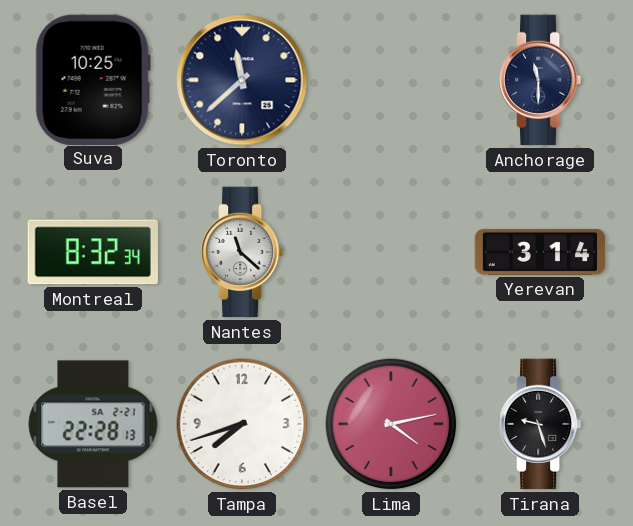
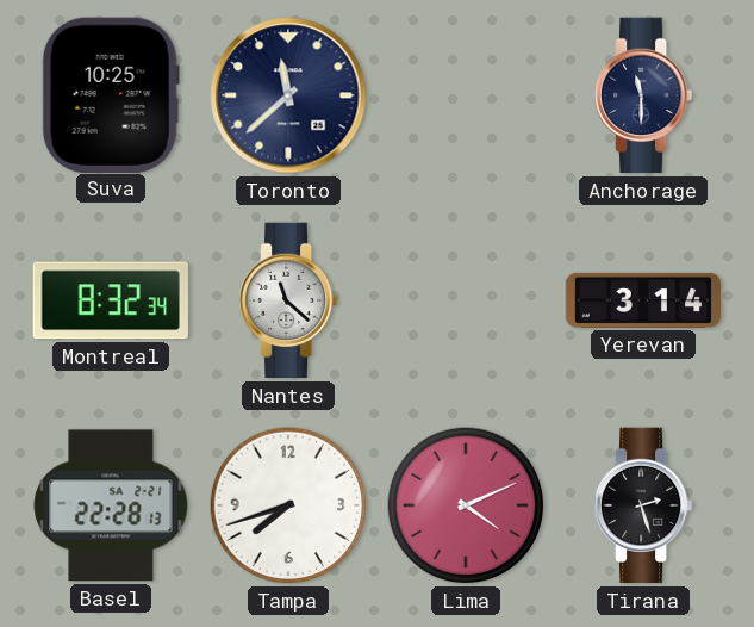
Lima: 4:13 -> 4:11
Tirana: 9:27 -> 2:27
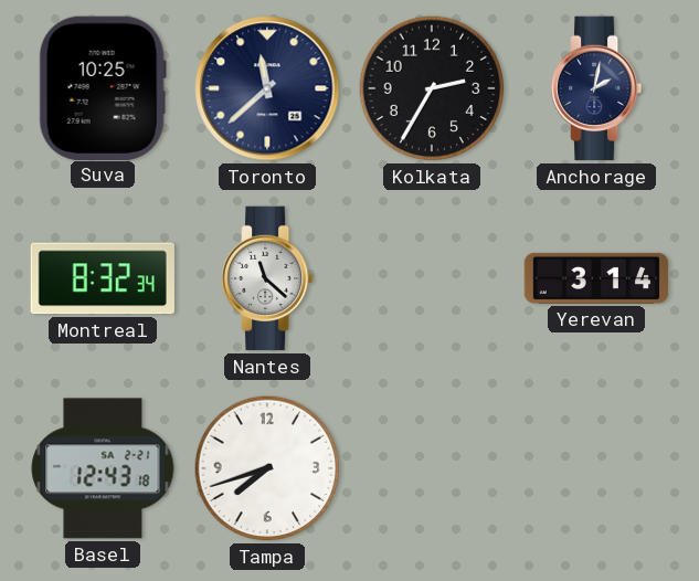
Kolkata: none -> 2:35
Anchorage: 11:30 -> 2:02
Basel: 22:28 -> 12:43
Lima: 4:11 -> none
Tirana: 2:27 -> none
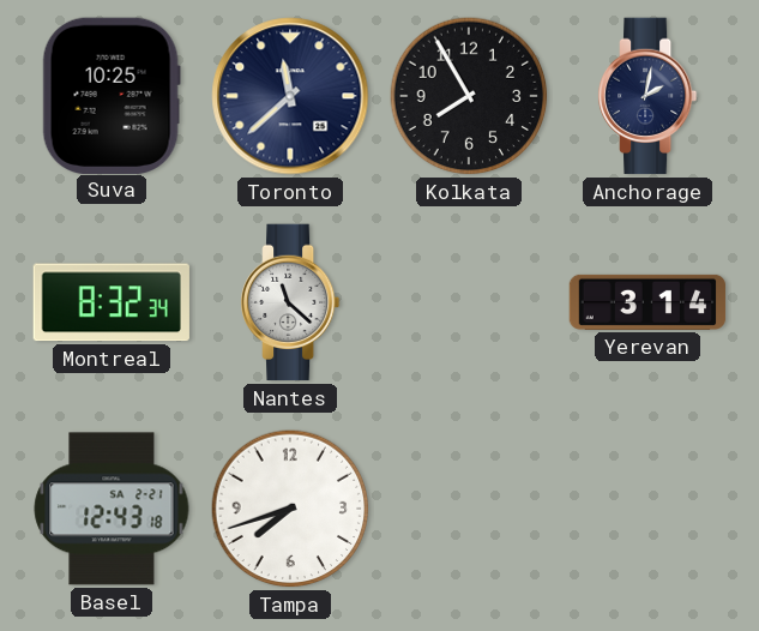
Kolkata: 2:35 -> 7:55
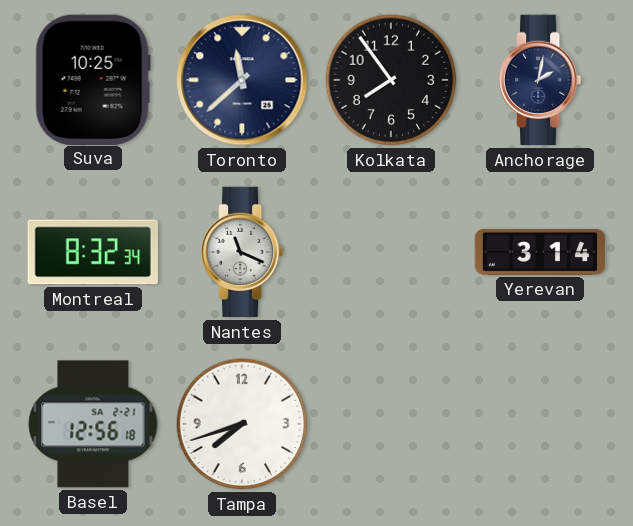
Kolkata: 7:55 -> 7:54
Nantes: 11:22 -> 11:19
Basel: 12:43 -> 12:56
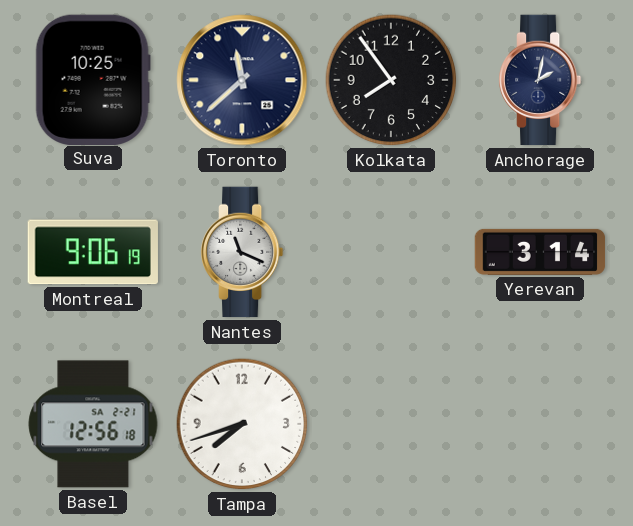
Montreal: 8:32 -> 9:06
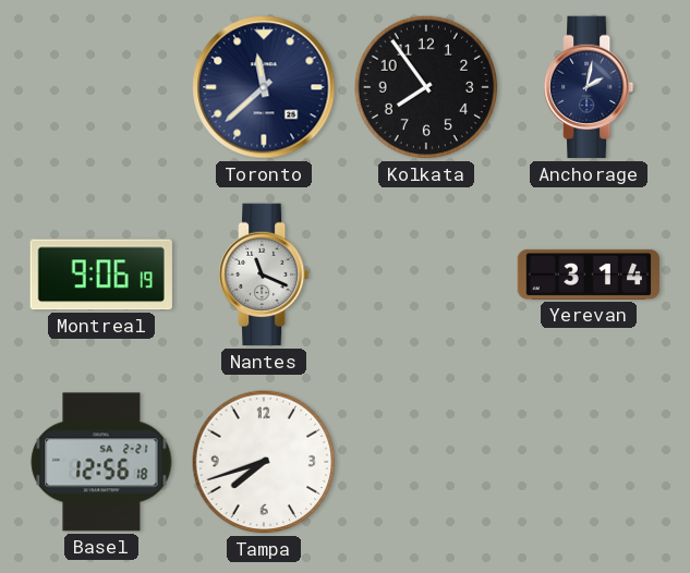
Suva: 10:25 -> none
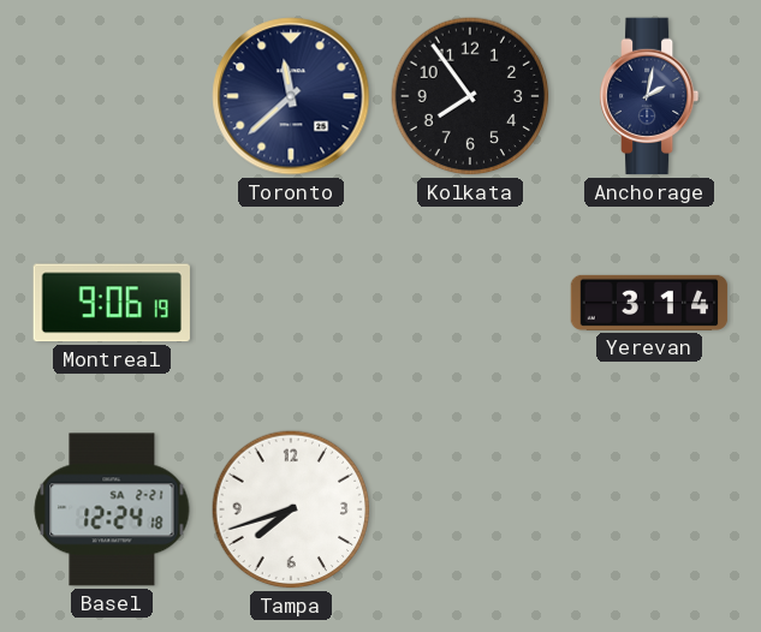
Nantes: 11:19 -> none
Basel: 12:56 -> 12:24
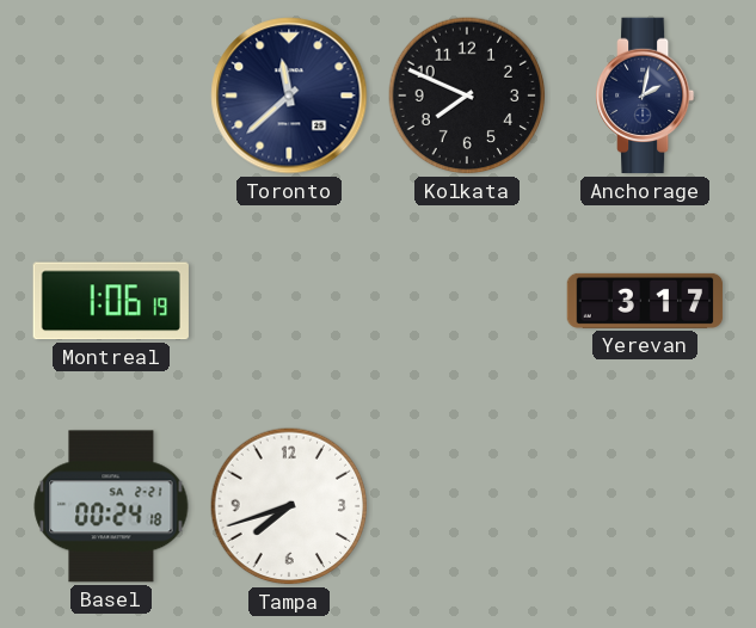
Kolkata: 7:54 -> 7:49
Montreal: 9:06 -> 1:06
Yerevan: 3:14 -> 3:17
Basel: 12:24 -> 00:24
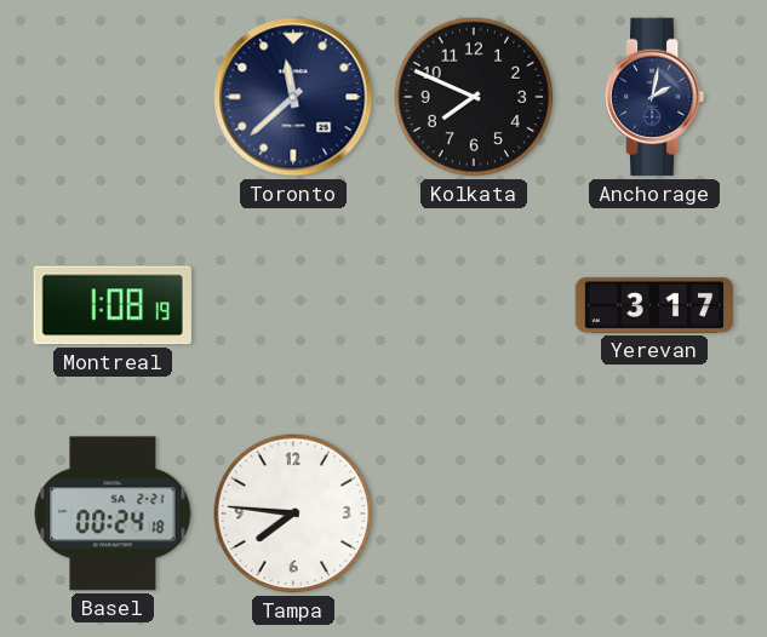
Montreal: 1:06 -> 1:08
Tampa: 7:42 -> 7:46
